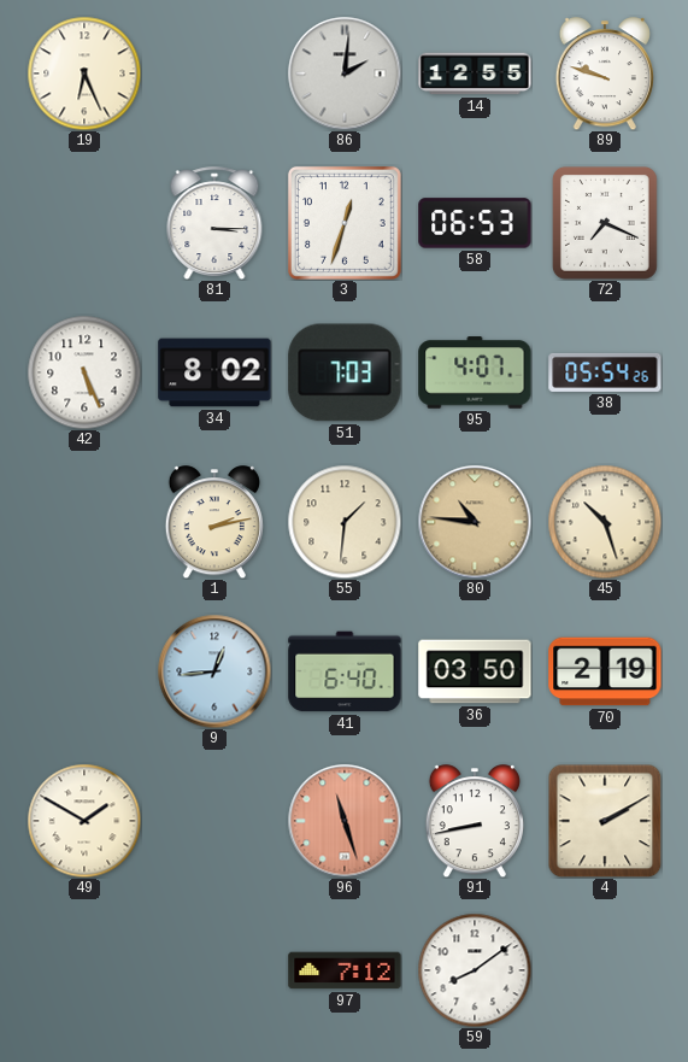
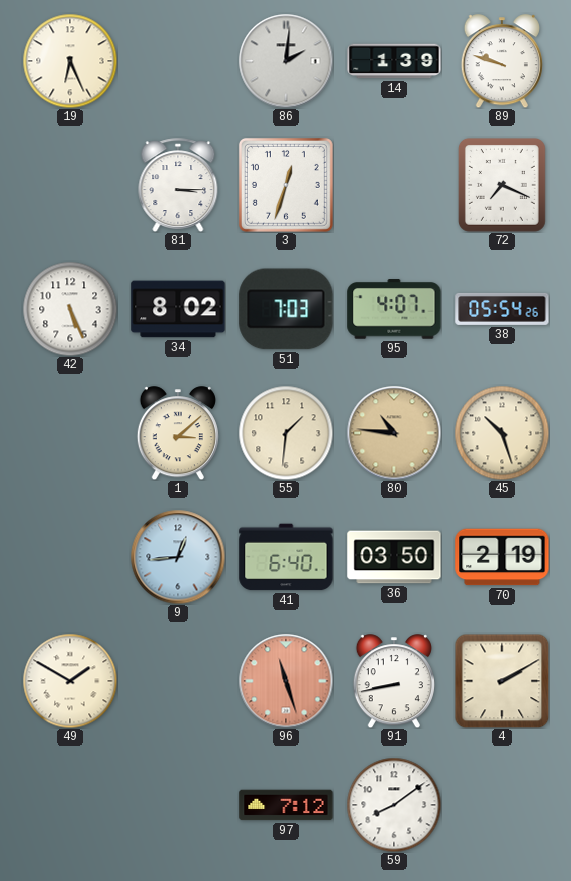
14: 12:55 -> 1:39
58: 06:53 -> none
1: 2:13 -> 3:08
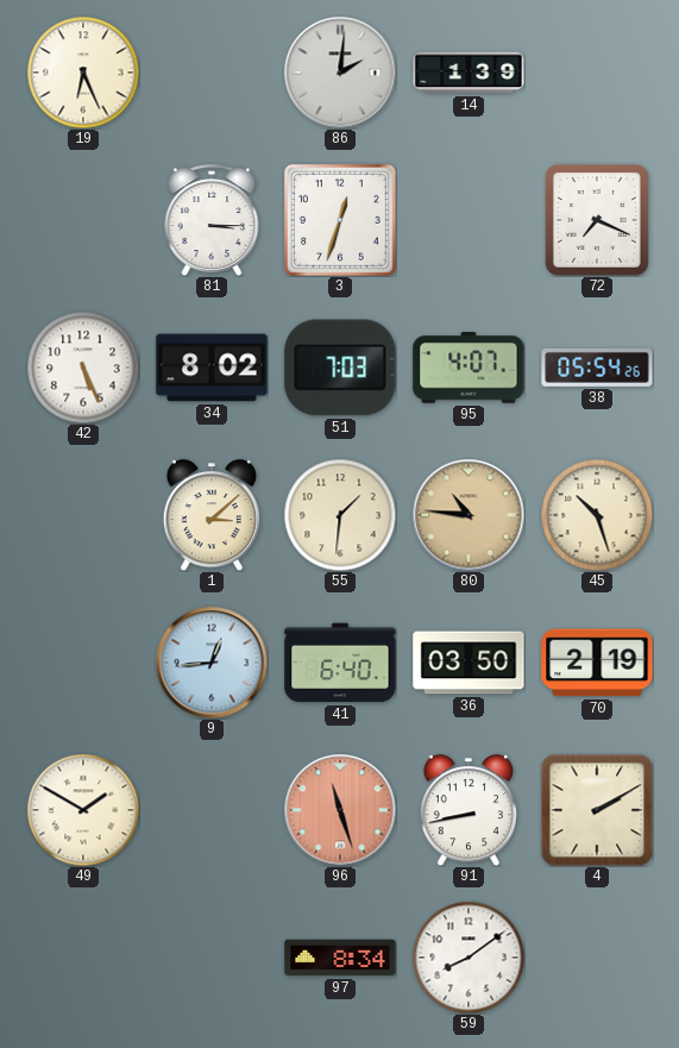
89: 9:48 -> none
97: 7:12 -> 8:34
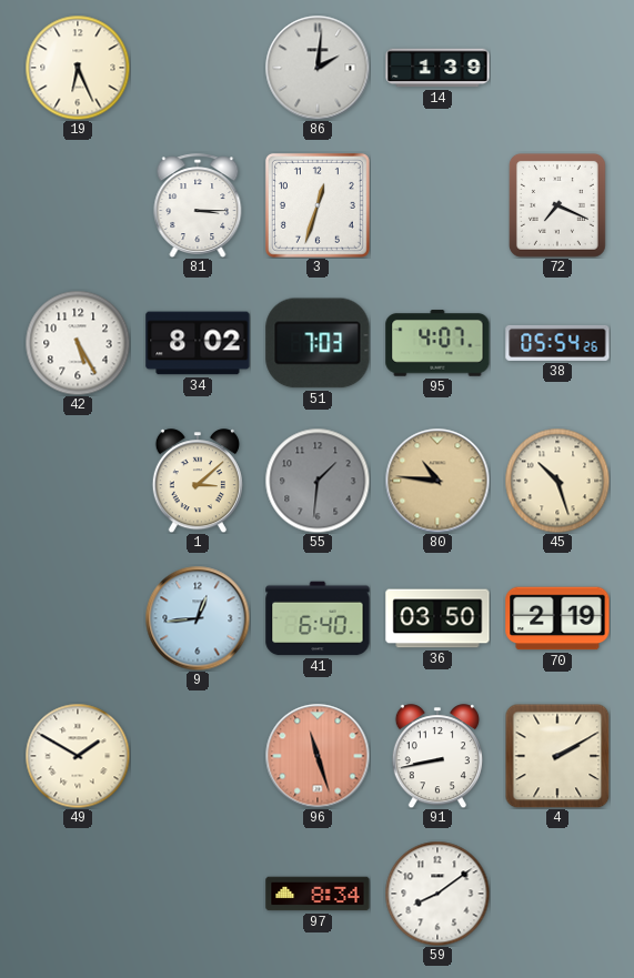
42: 5:26 -> 5:25
55 dial: cream -> grey
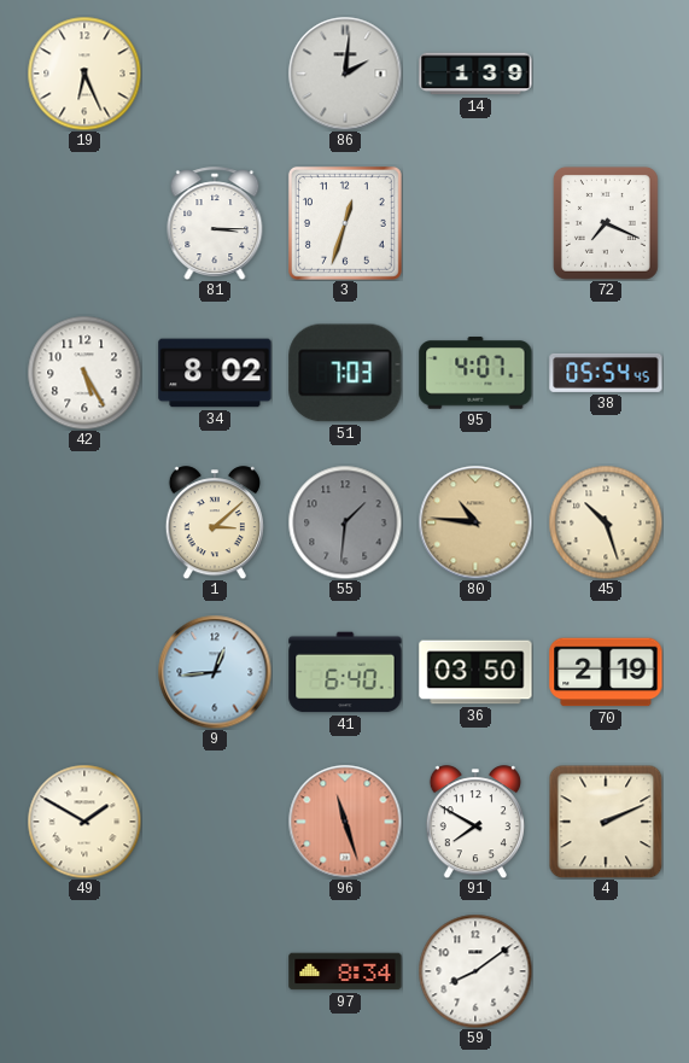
38: 05:54:26 -> 05:54:45
91: 8:43 -> 7:50
4: 2:10 -> 2:11
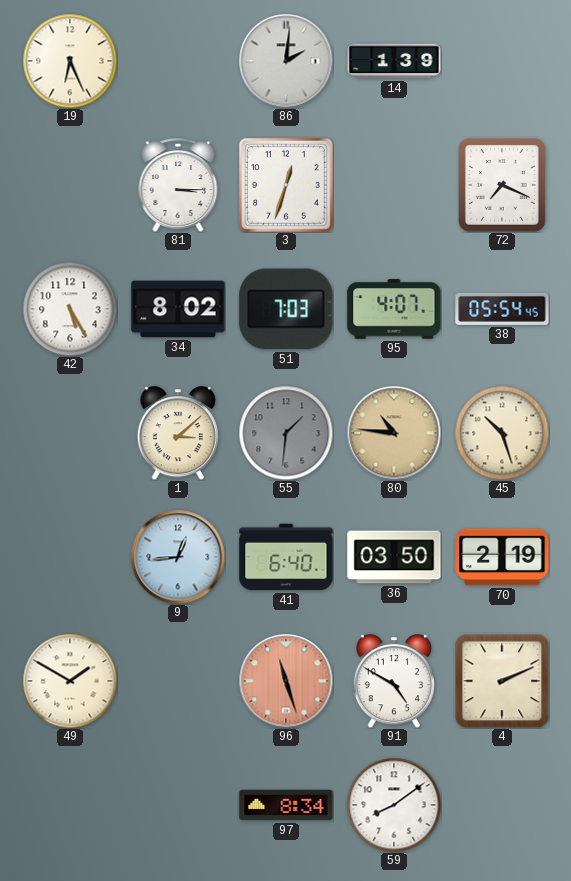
91: 7:50 -> 4:50
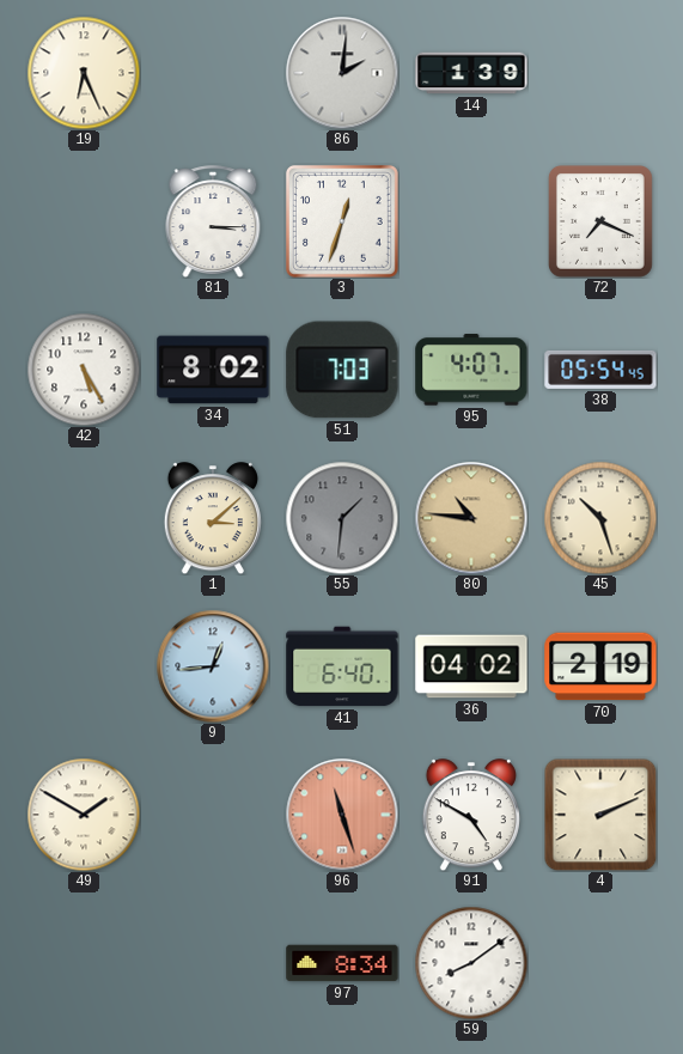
36: 03:50 -> 04:02
